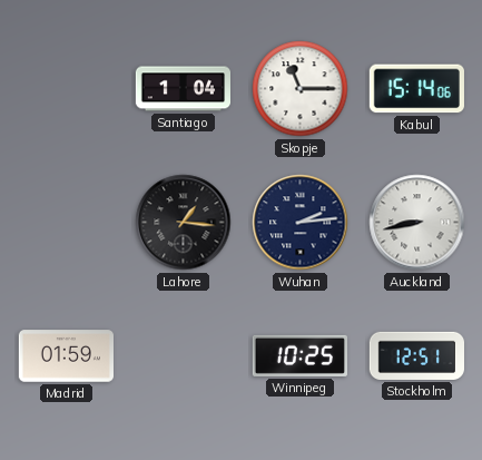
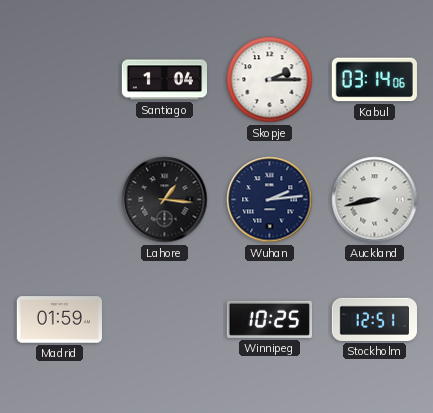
Skopje: 11:15 -> 2:15
Kabul: 15:14 -> 03:14
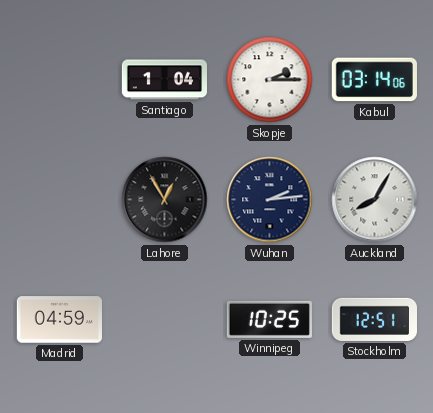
Lahore: 1:16 -> 12:55
Auckland: 8:43 -> 8:05
Madrid: 01:59 -> 04:59
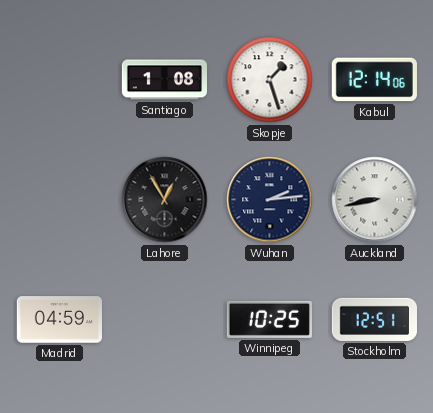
Santiago: 1:04 -> 1:08
Skopje: 2:15 -> 1:27
Kabul: 03:14 -> 12:14
Auckland: 8:05 -> 8:43
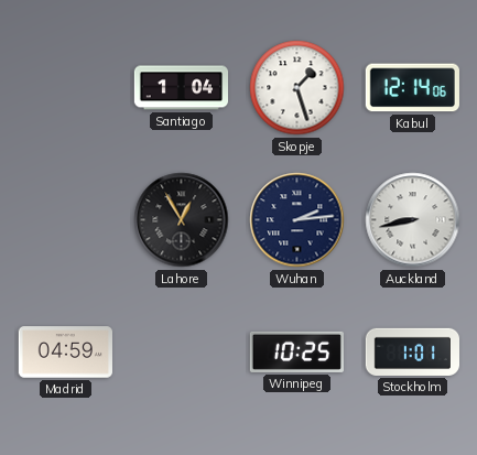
Santiago: 1:08 -> 1:04
Stockholm: 12:51 -> 1:01
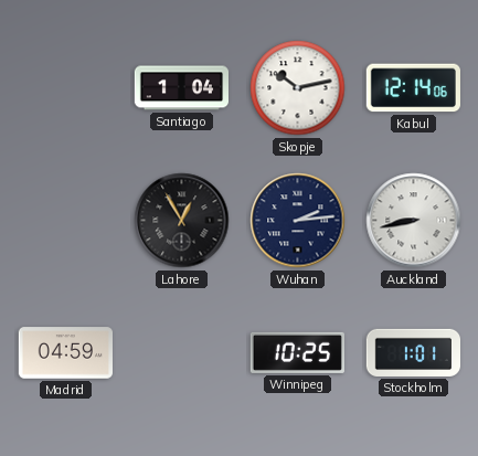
Skopje: 1:27 -> 10:13
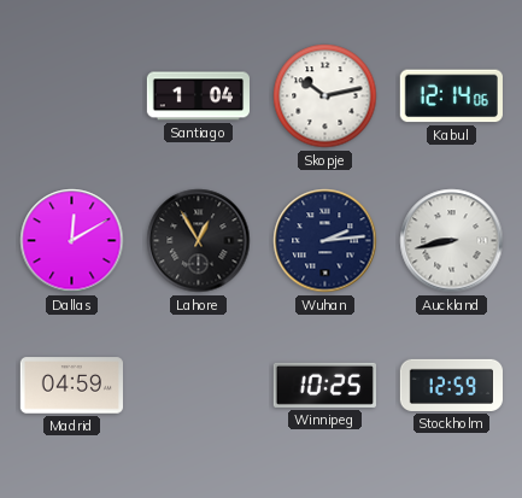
Dallas: none -> 12:10
Stockholm: 1:01 -> 12:59
